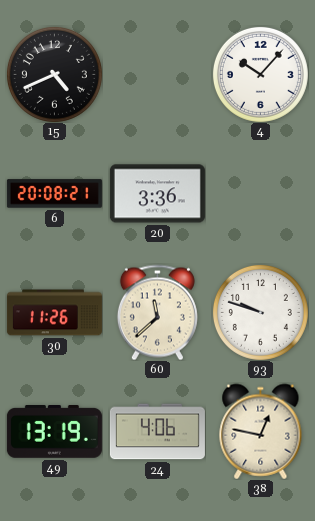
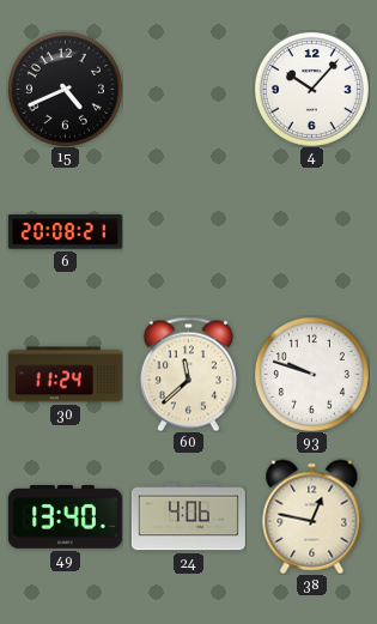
20: 3:36 -> none
30: 11:26 -> 11:24
49: 13:19 -> 13:40
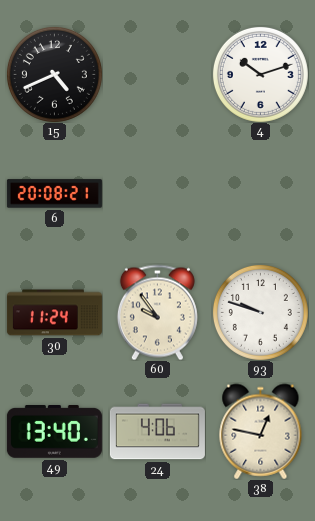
4: 10:07 -> 10:12
60: 11:38 -> 9:54
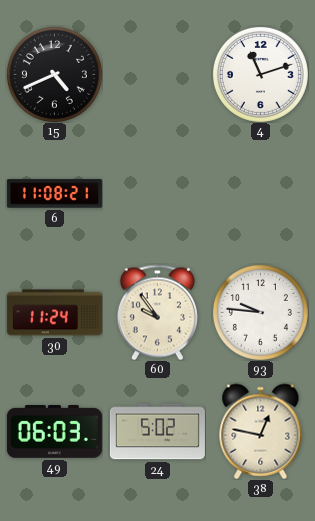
4: 10:12 -> 11:12
6: 20:08 -> 11:08
93: 9:48 -> 9:46
49: 13:40 -> 06:03
24: 4:06 -> 5:02
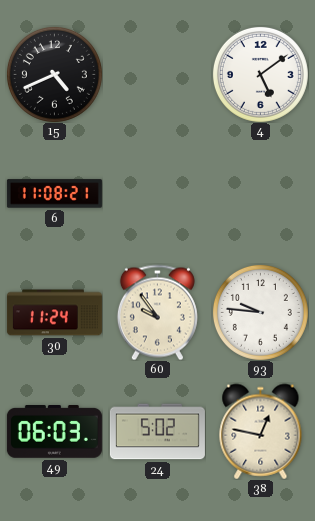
4: 11:12 -> 5:09
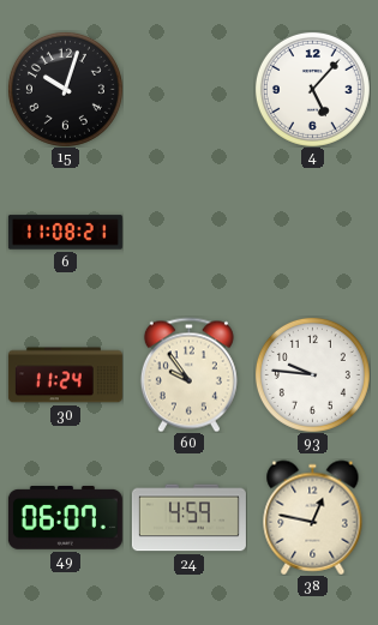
15: 4:41 -> 10:03
4: 5:09 -> 5:07
49: 06:03 -> 06:07
24: 5:02 -> 4:59
